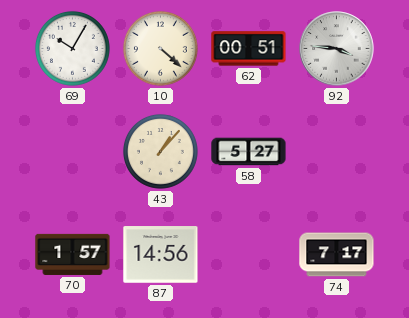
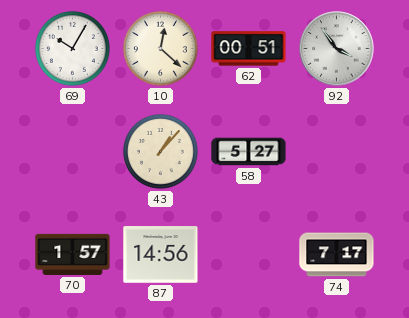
10: 4:22 -> 12:22
92: 3:46 -> 3:54
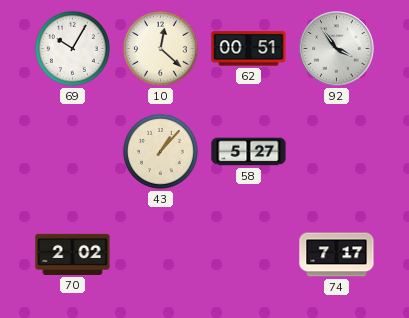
70: 1:57 -> 2:02
87: 14:56 -> none
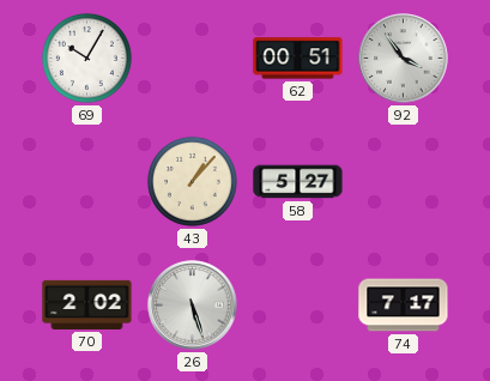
10: 12:22 -> none
26: none -> 5:27
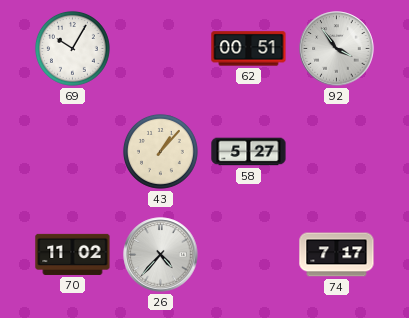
70: 2:02 -> 11:02
26: 5:27 -> 4:37
